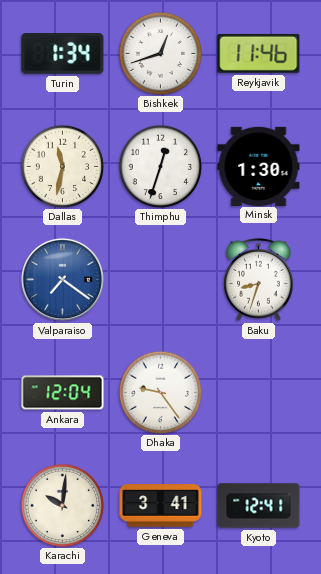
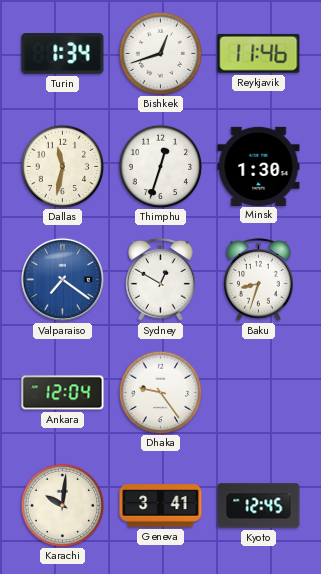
Sydney: none -> 12:50
Kyoto: 12:41 -> 12:45
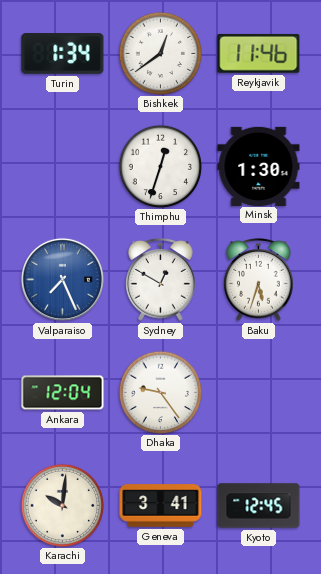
Bishkek: 12:42 -> 12:39
Dallas: 11:32 -> none
Valparaiso: 7:21 -> 7:26
Baku: 8:33 -> 5:33
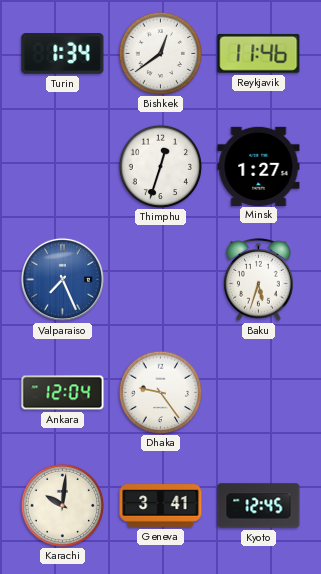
Minsk: 1:30 -> 1:27
Sydney: 12:50 -> none
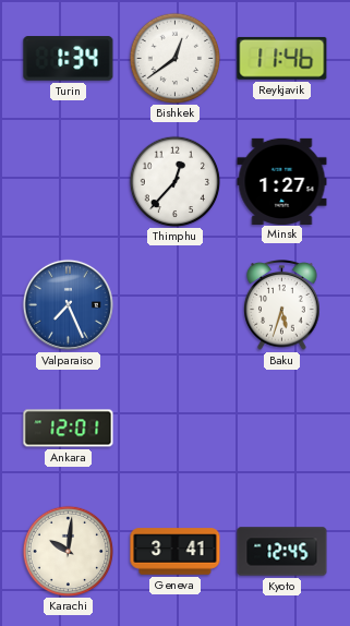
Thimphu: 12:33 -> 12:37
Ankara: 12:04 -> 12:01
Dhaka: 9:24 -> none
